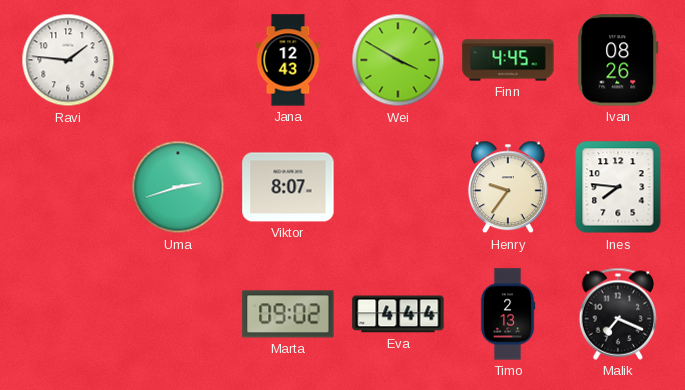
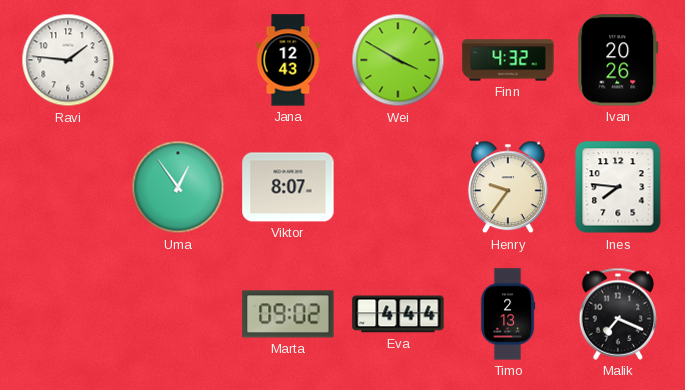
Finn: 4:45 -> 4:32
Ivan: 08:26 -> 20:26
Uma: 2:42 -> 12:54
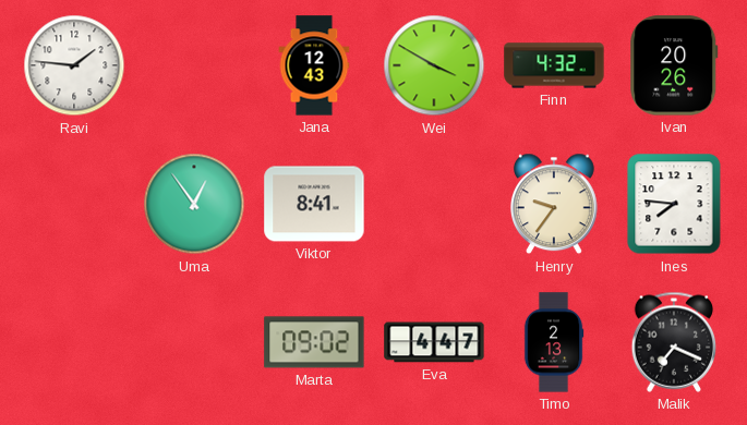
Viktor: 8:07 -> 8:41
Eva: 4:44 -> 4:47
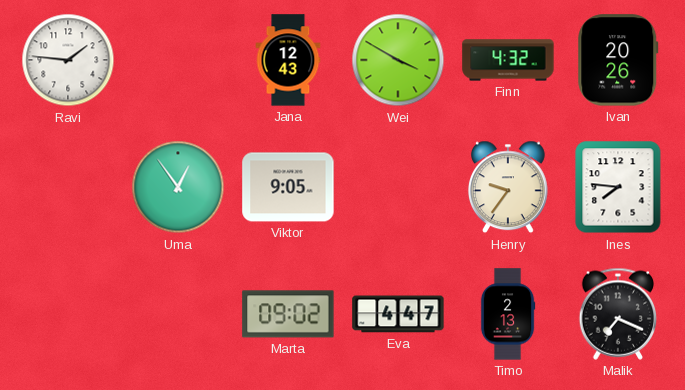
Viktor: 8:41 -> 9:05
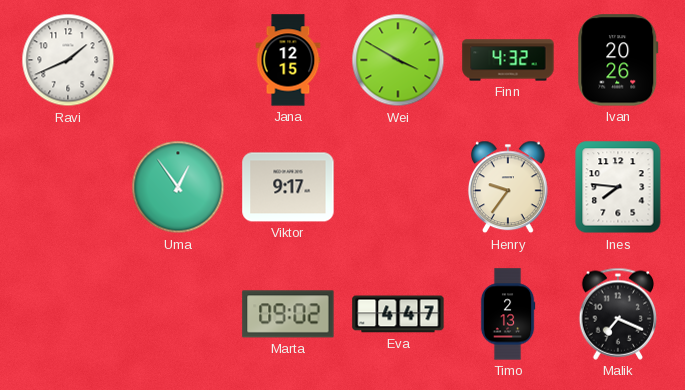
Ravi: 1:46 -> 1:41
Jana: 12:43 -> 12:15
Viktor: 9:05 -> 9:17
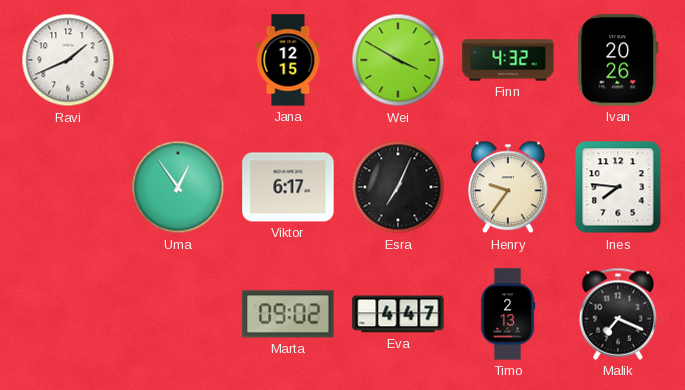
Viktor: 9:17 -> 6:17
Esra: none -> 7:04
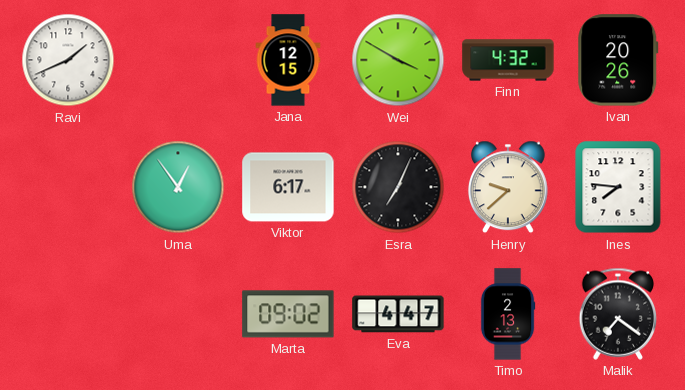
Henry: 9:36 -> 9:38
Malik: 7:19 -> 7:21
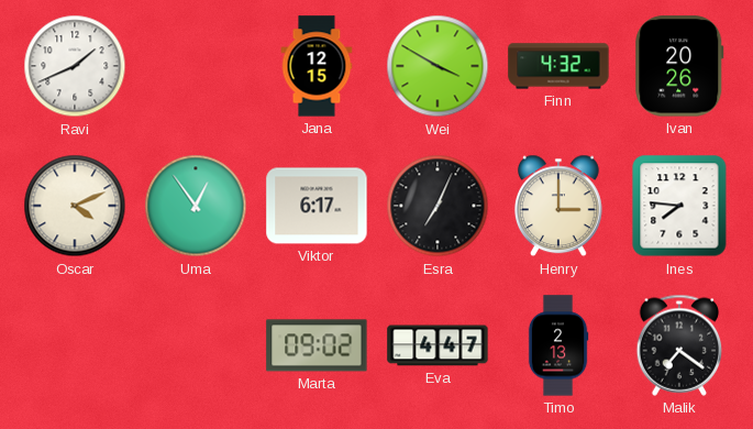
Oscar: none -> 4:11
Henry: 9:38 -> 3:00
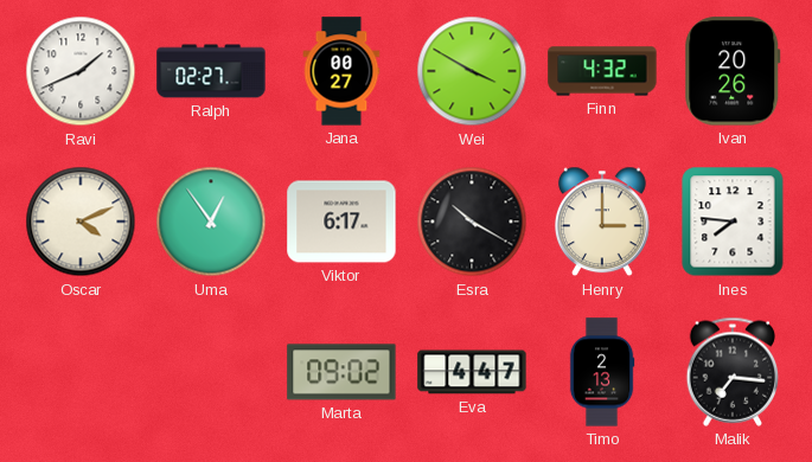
Ralph: none -> 02:27
Jana: 12:15 -> 00:27
Esra: 7:04 -> 10:20
Malik: 7:21 -> 7:16
